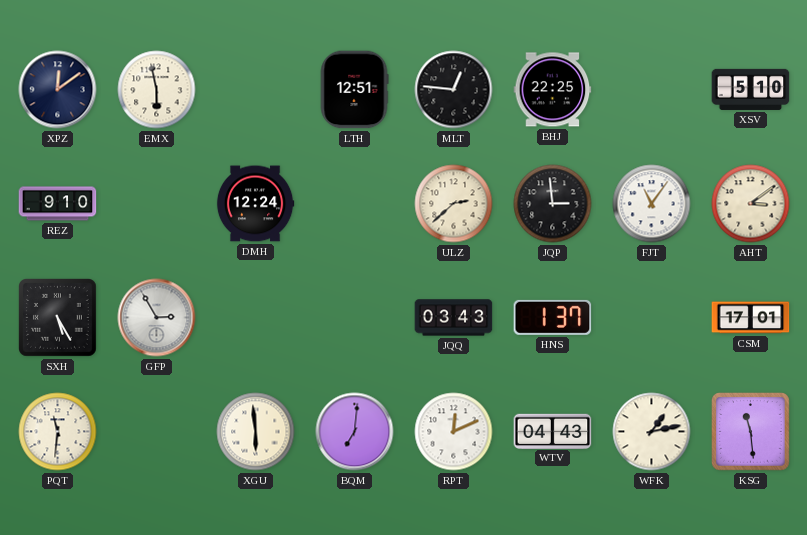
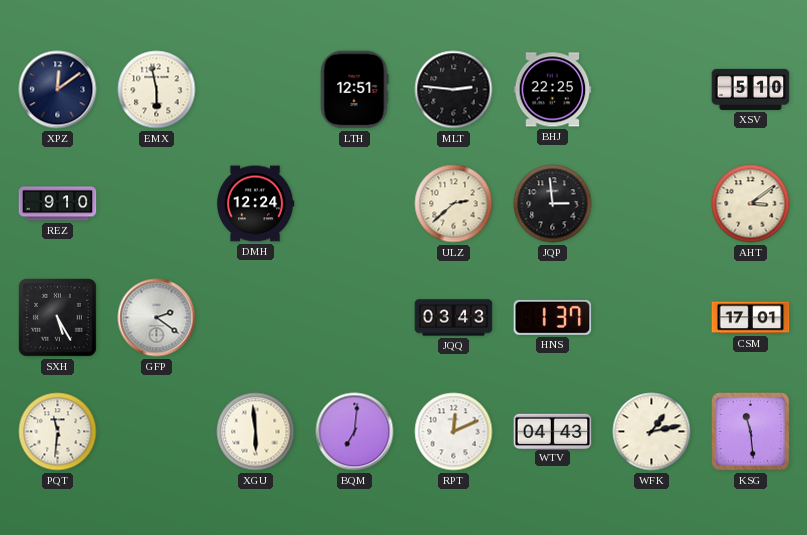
MLT: 12:46 -> 2:46
FJT: 11:06 -> none
GFP: 2:55 -> 2:21
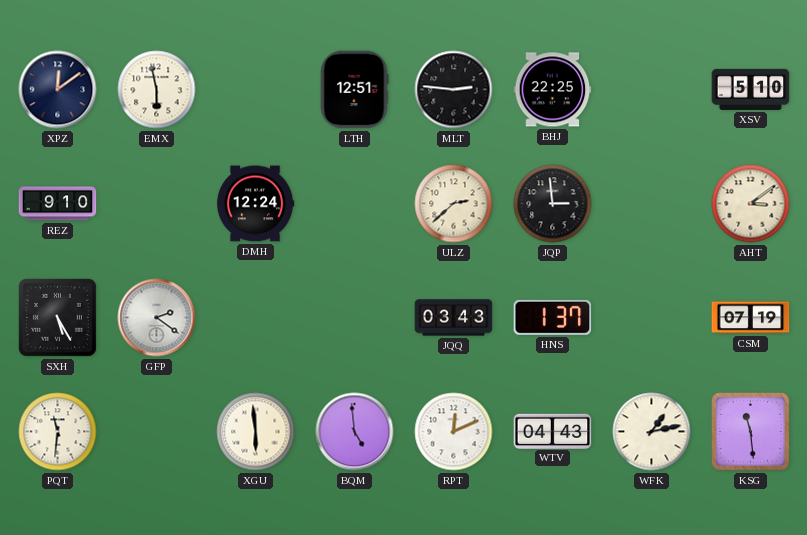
CSM: 17:01 -> 07:19
BQM: 7:01 -> 4:59
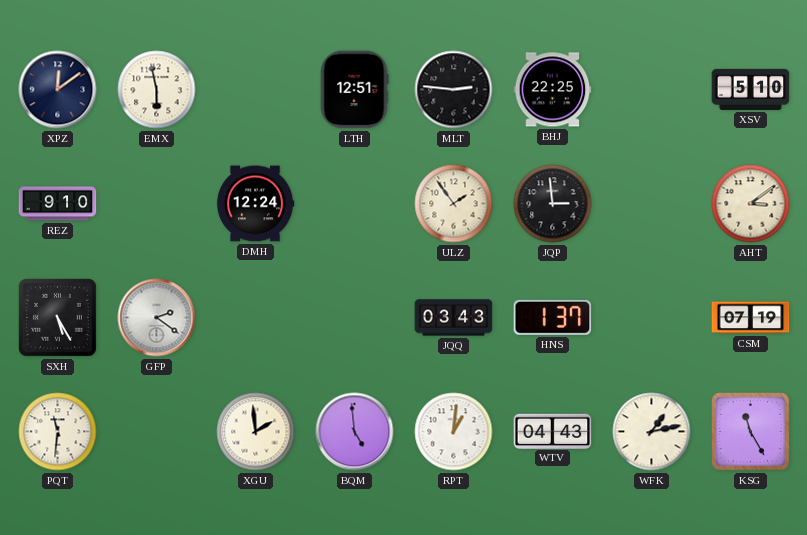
ULZ: 2:38 -> 1:54
XGU: 5:59 -> 1:59
RPT: 12:11 -> 1:01
KSG: 11:29 -> 11:25
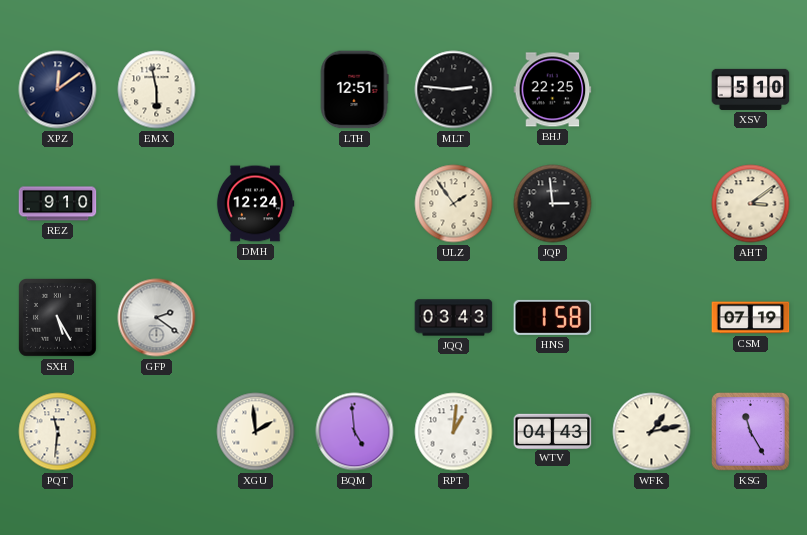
HNS: 1:37 -> 1:58
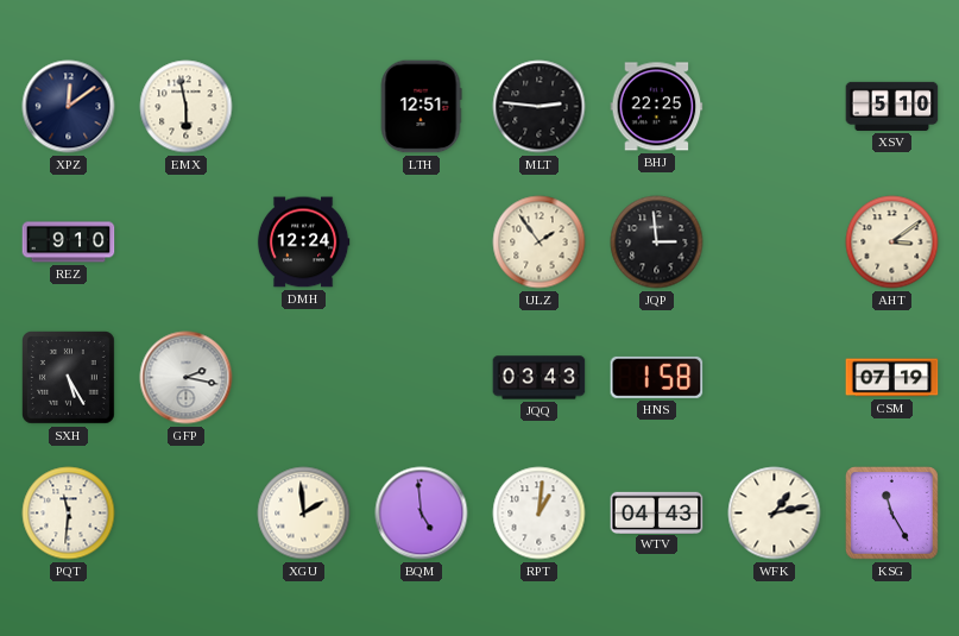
GFP: 2:21 -> 2:17
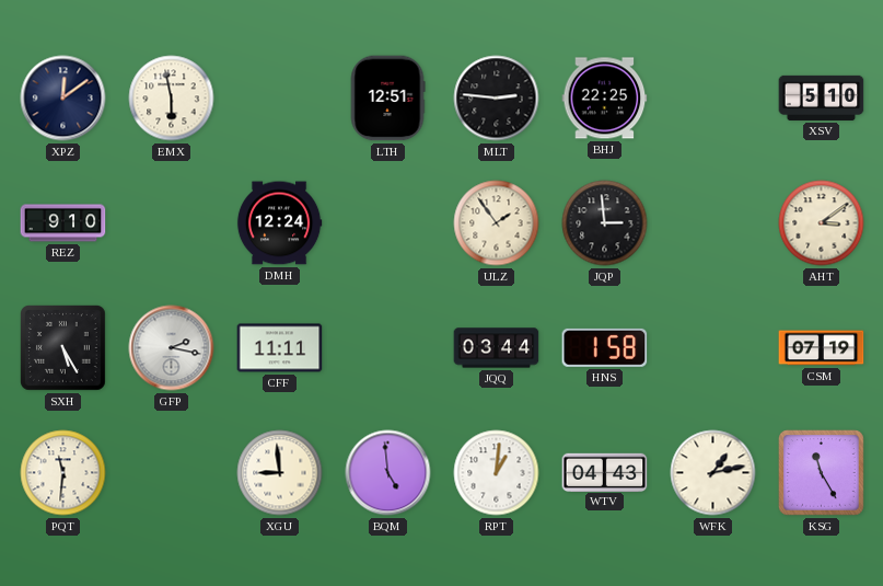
CFF: none -> 11:11
JQQ: 03:43 -> 03:44
XGU: 1:59 -> 8:59
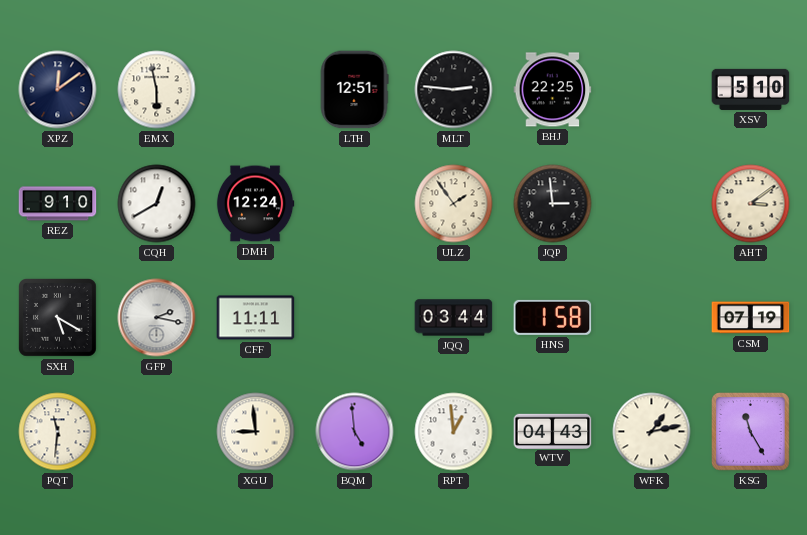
CQH: none -> 12:40
SXH: 5:25 -> 5:20
RPT: 1:01 -> 12:59
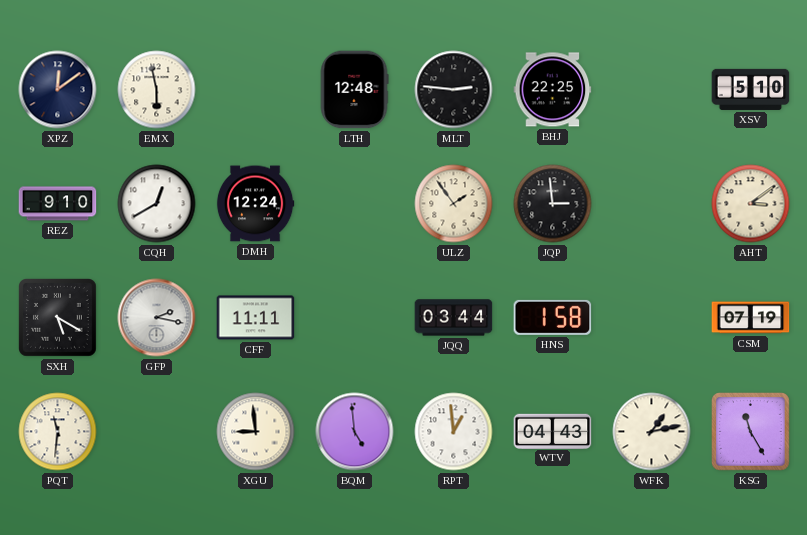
LTH: 12:51 -> 12:48
